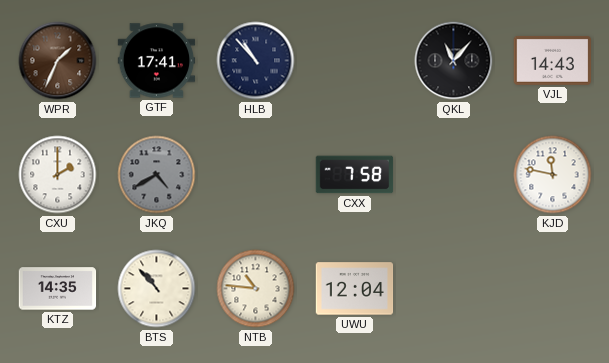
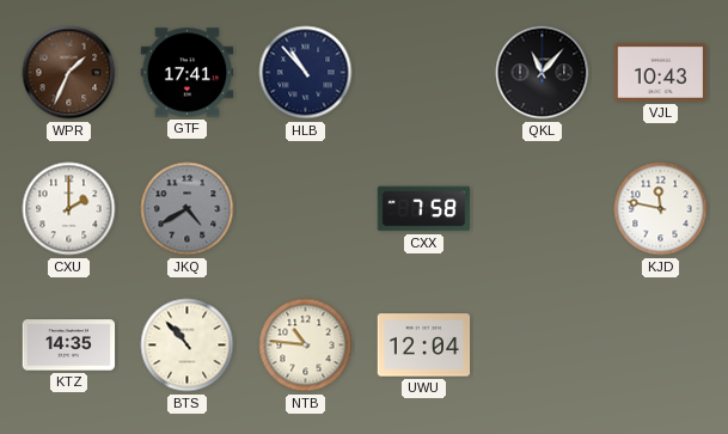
VJL: 14:43 -> 10:43
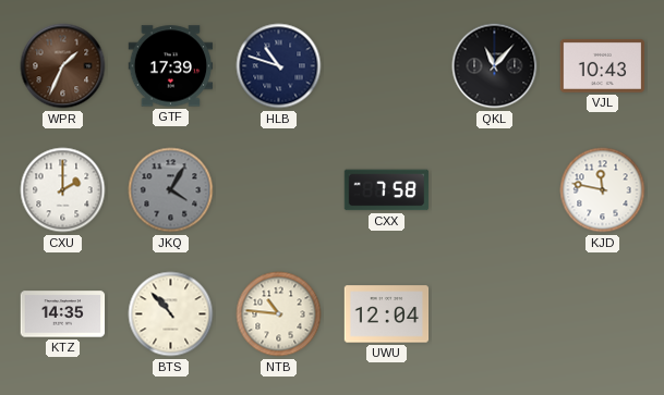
GTF: 17:41 -> 17:39
HLB: 10:53 -> 10:48
JKQ: 4:40 -> 4:05
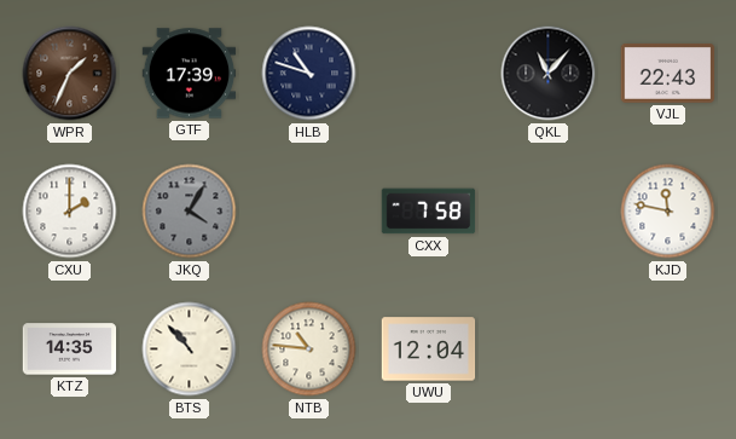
VJL: 10:43 -> 22:43
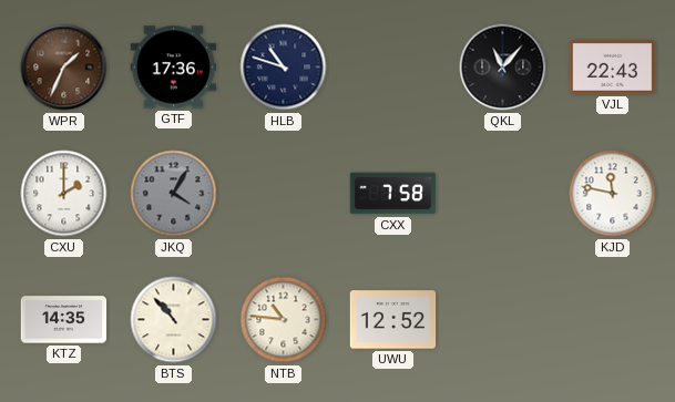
GTF: 17:39 -> 17:36
UWU: 12:04 -> 12:52
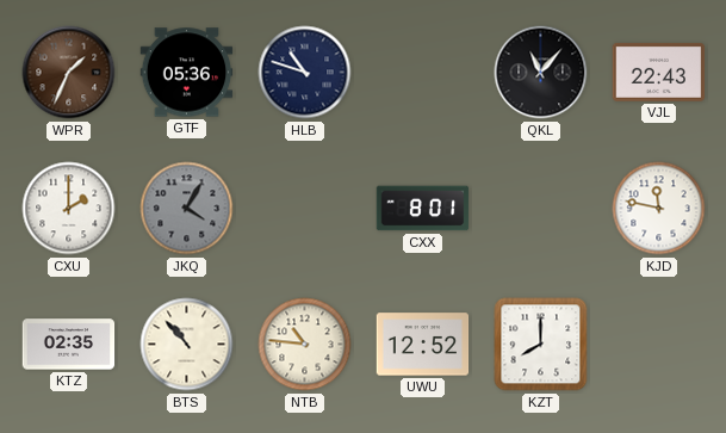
GTF: 17:36 -> 05:36
CXX: 7:58 -> 8:01
KTZ: 14:35 -> 02:35
KZT: none -> 8:00
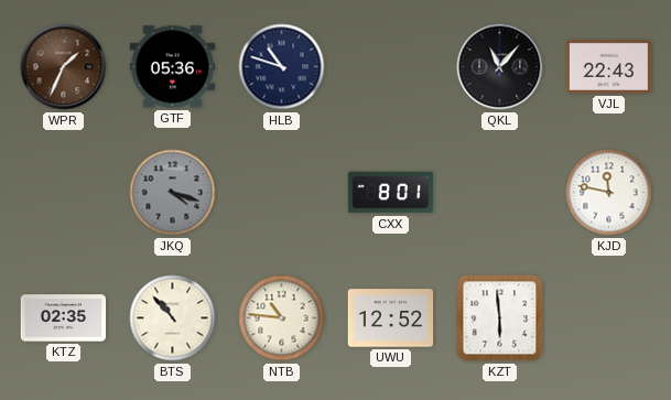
CXU: 2:00 -> none
JKQ: 4:05 -> 4:18
KZT: 8:00 -> 5:59
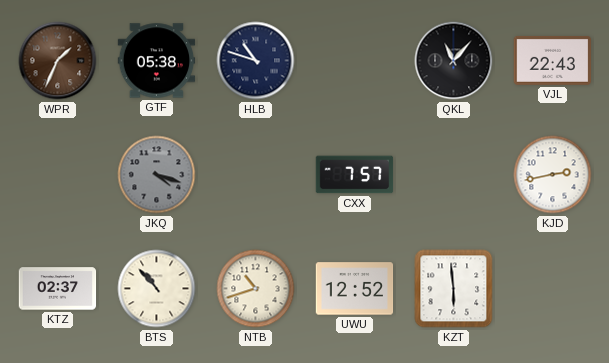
GTF: 05:36 -> 05:38
CXX: 8:01 -> 7:57
KJD: 11:47 -> 2:43
KTZ: 02:35 -> 02:37
NTB: 10:46 -> 10:42
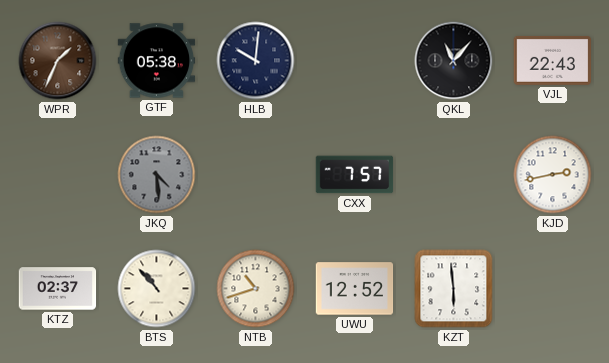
HLB: 10:48 -> 10:01
JKQ: 4:18 -> 4:29
